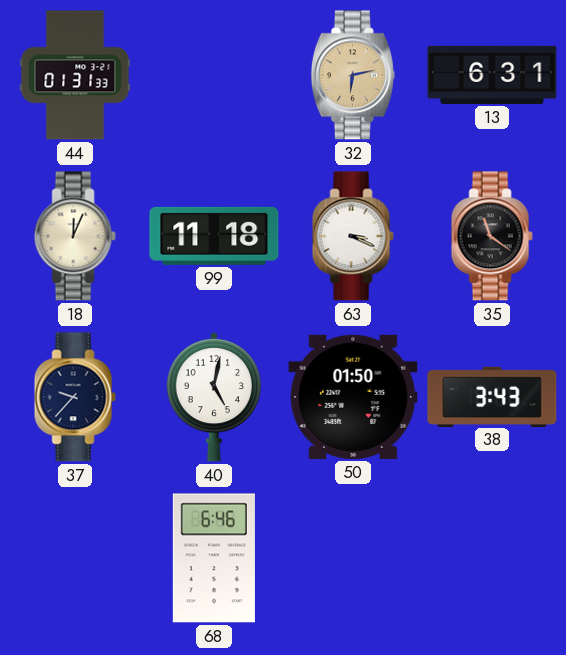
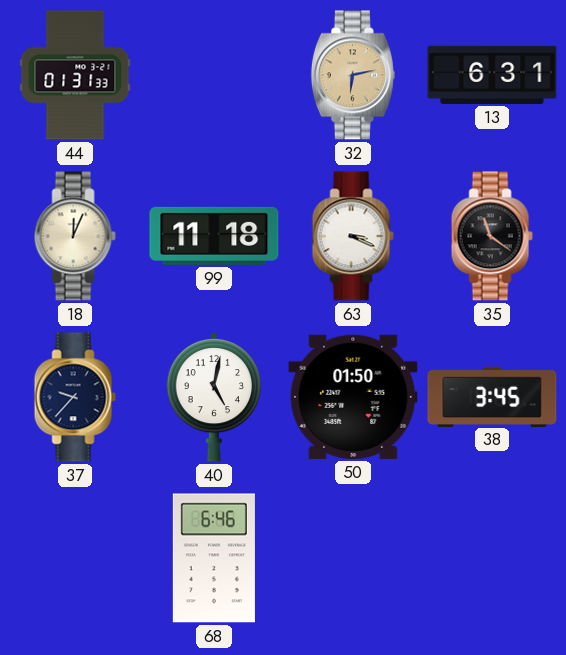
38: 3:43 -> 3:45
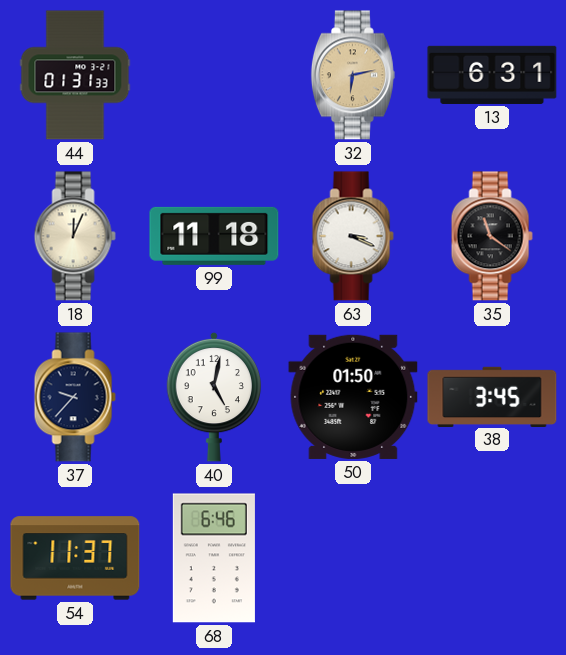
54: none -> 11:37
